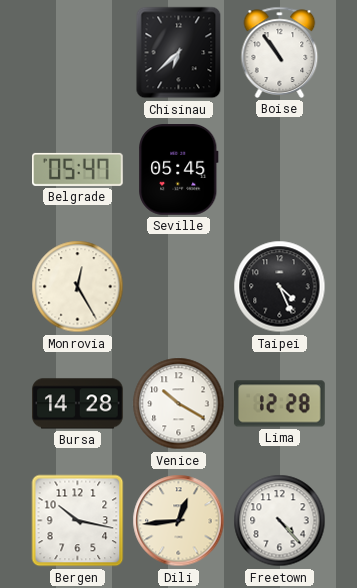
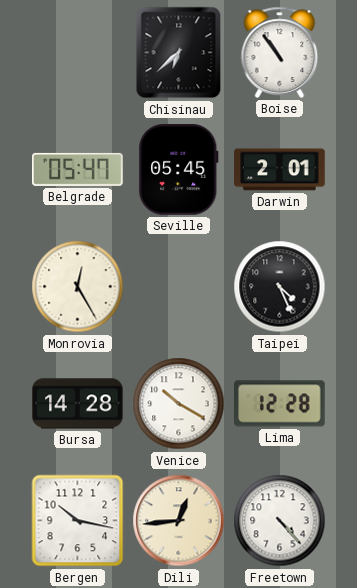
Darwin: none -> 2:01
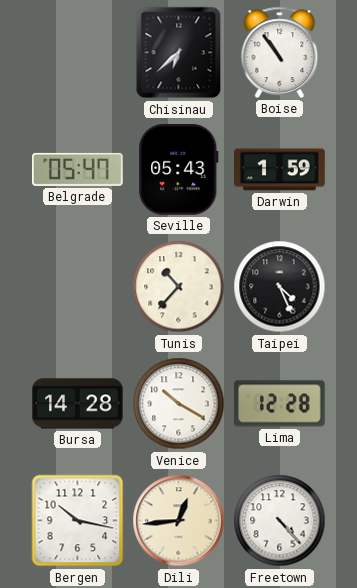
Seville: 05:45 -> 05:43
Darwin: 2:01 -> 1:59
Monrovia: 12:25 -> none
Tunis: none -> 10:37
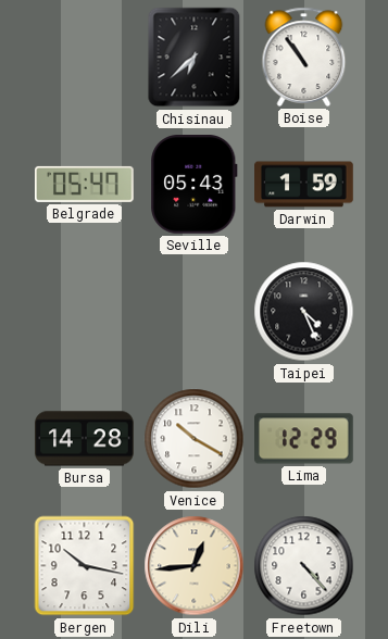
Tunis: 10:37 -> none
Lima: 12:28 -> 12:29
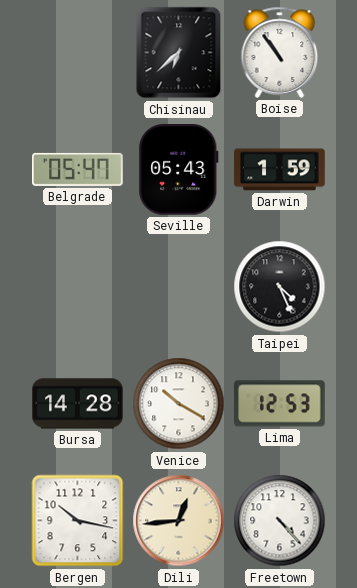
Lima: 12:29 -> 12:53
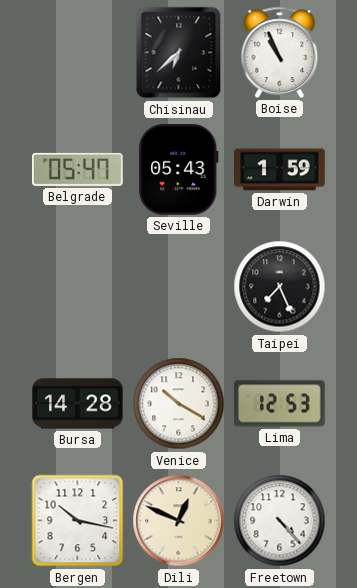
Boise: 10:54 -> 10:56
Taipei: 4:26 -> 7:26
Dili: 12:44 -> 12:49
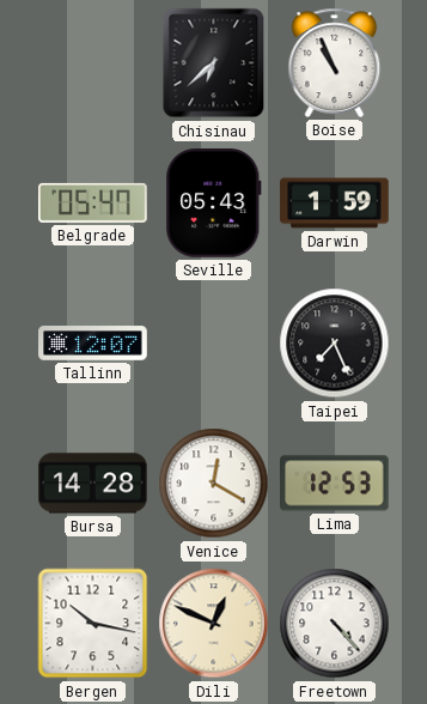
Tallinn: none -> 12:07
Venice: 10:20 -> 12:20
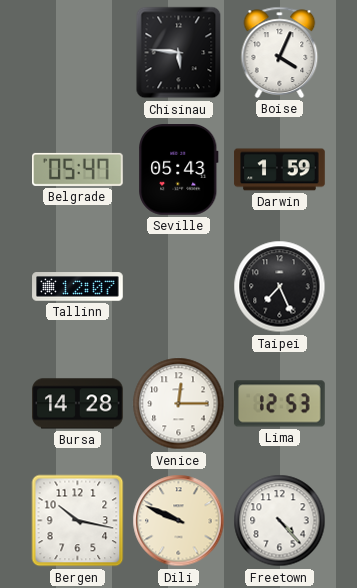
Chisinau: 6:38 -> 5:46
Boise: 10:56 -> 4:04
Venice: 12:20 -> 12:15
Dili: 12:49 -> 9:49
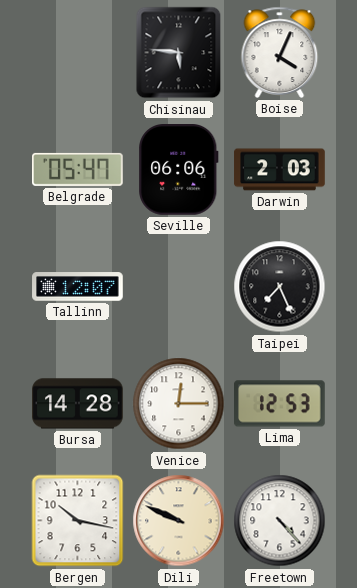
Seville: 05:43 -> 06:06
Darwin: 1:59 -> 2:03
